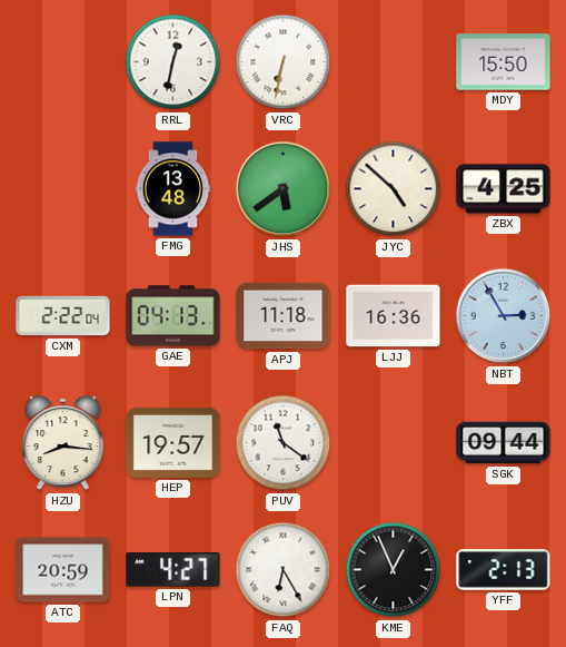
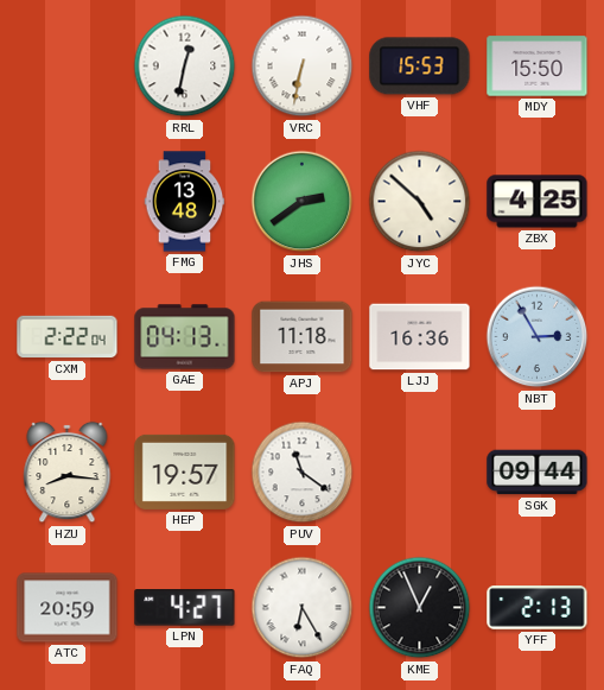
VHF: none -> 15:53
JHS: 5:39 -> 2:39
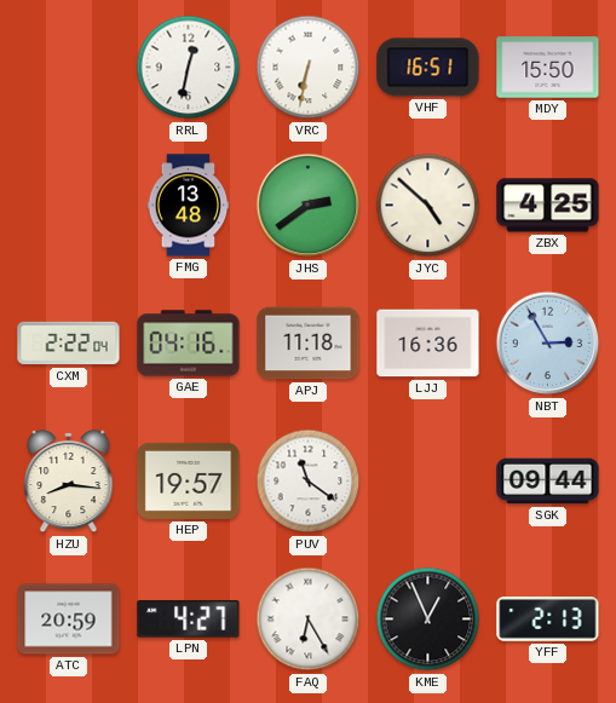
VHF: 15:53 -> 16:51
GAE: 04:13 -> 04:16
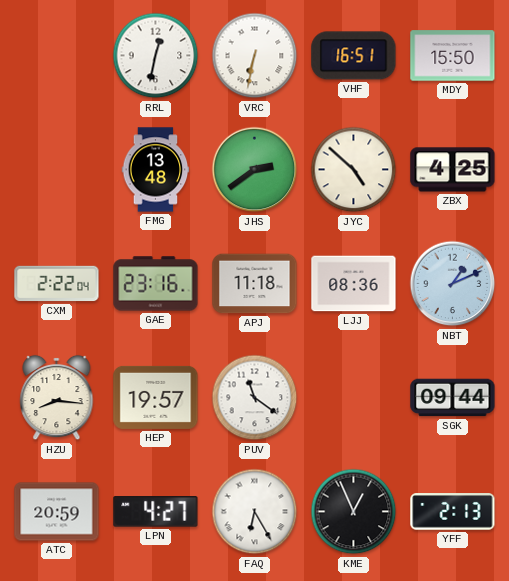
GAE: 04:16 -> 23:16
LJJ: 16:36 -> 08:36
NBT: 2:55 -> 1:11
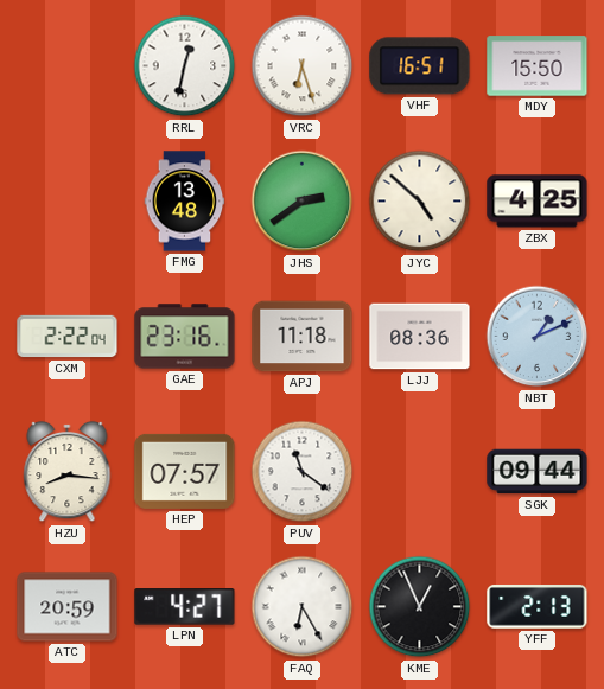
VRC: 6:32 -> 6:27
HEP: 19:57 -> 07:57
